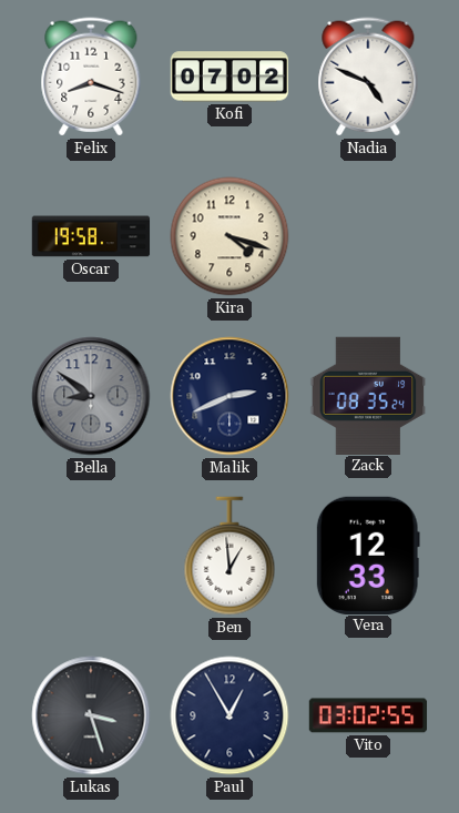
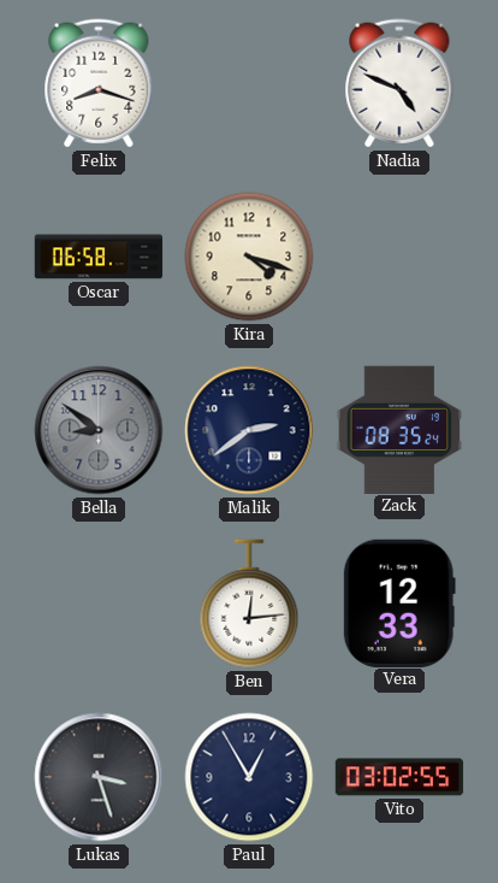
Kofi: 07:02 -> none
Oscar: 19:58 -> 06:58
Malik: 2:41 -> 2:39
Ben: 12:59 -> 12:14
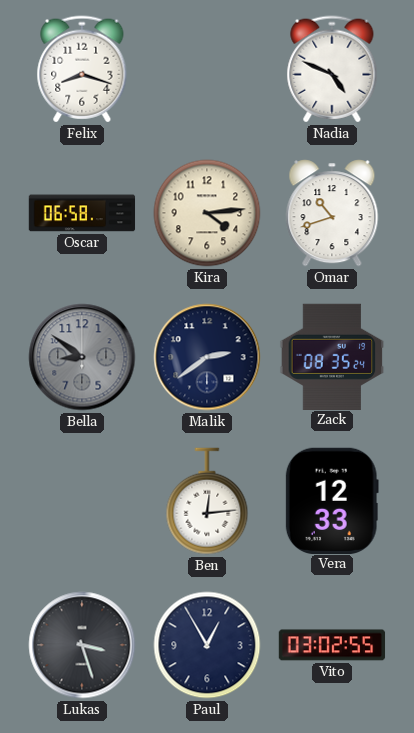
Kira: 4:18 -> 4:14
Omar: none -> 10:42
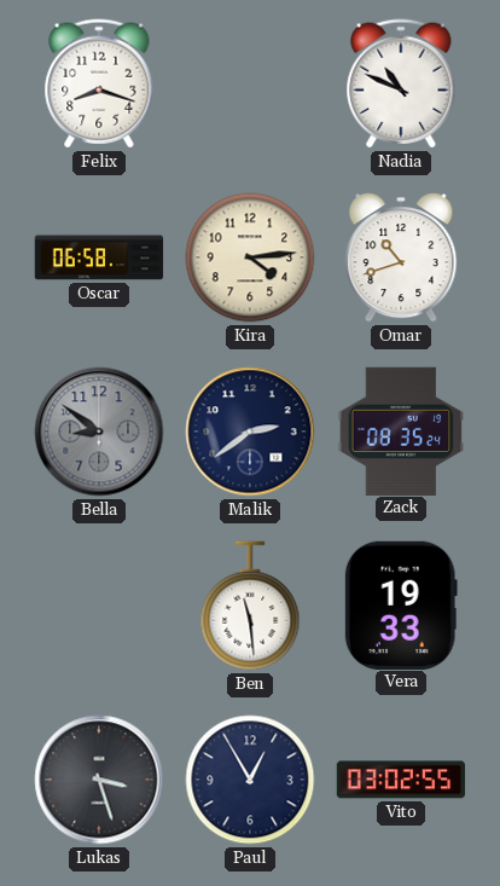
Nadia: 4:49 -> 10:49
Ben: 12:14 -> 11:29
Vera: 12:33 -> 19:33
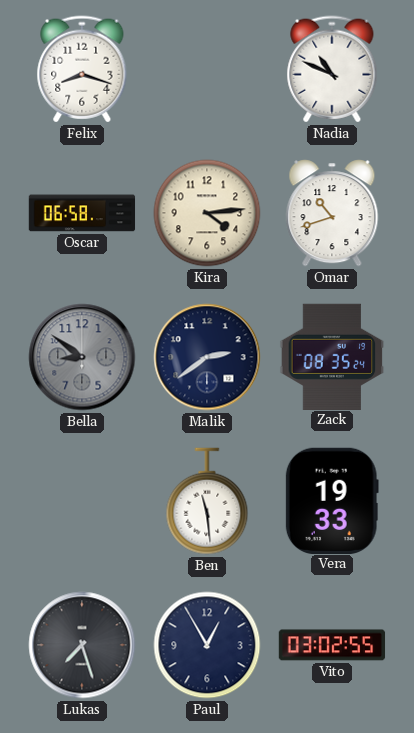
Lukas: 3:27 -> 7:27
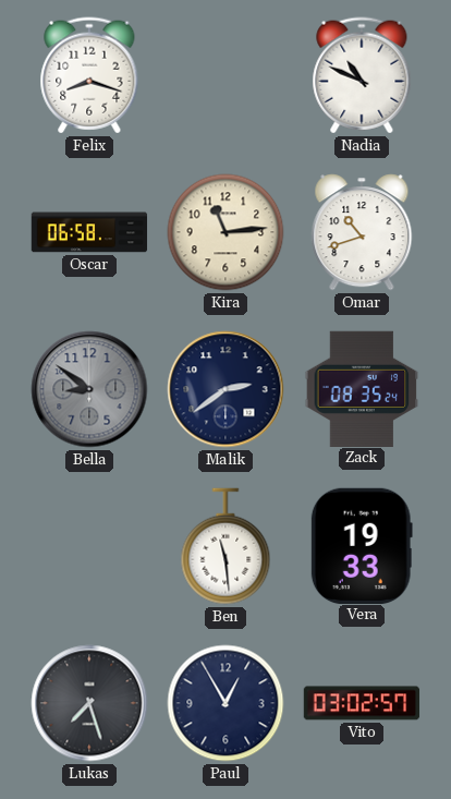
Kira: 4:14 -> 11:14
Vito: 03:02:55 -> 03:02:57
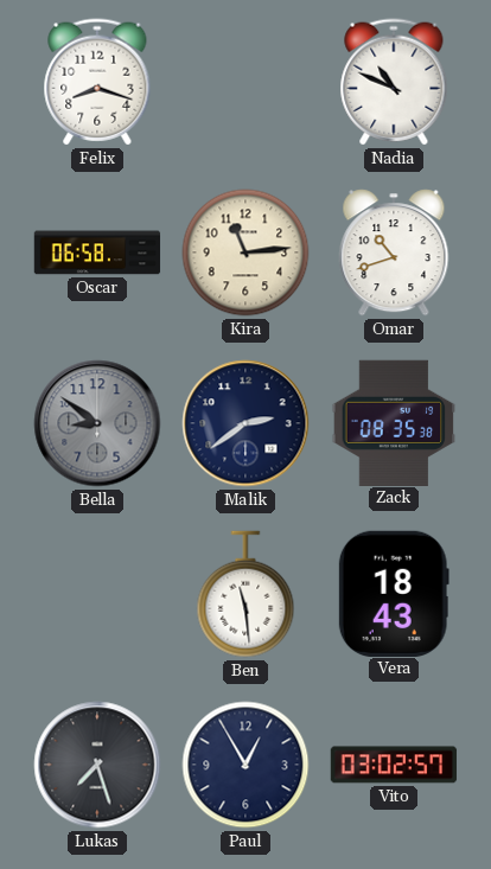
Zack: 08:35:24 -> 08:35:38
Vera: 19:33 -> 18:43
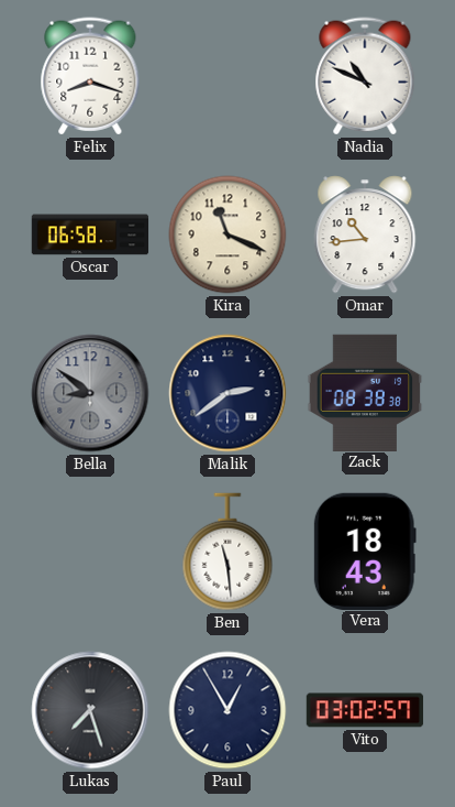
Kira: 11:14 -> 11:19
Omar: 10:42 -> 10:44
Zack: 08:35 -> 08:38
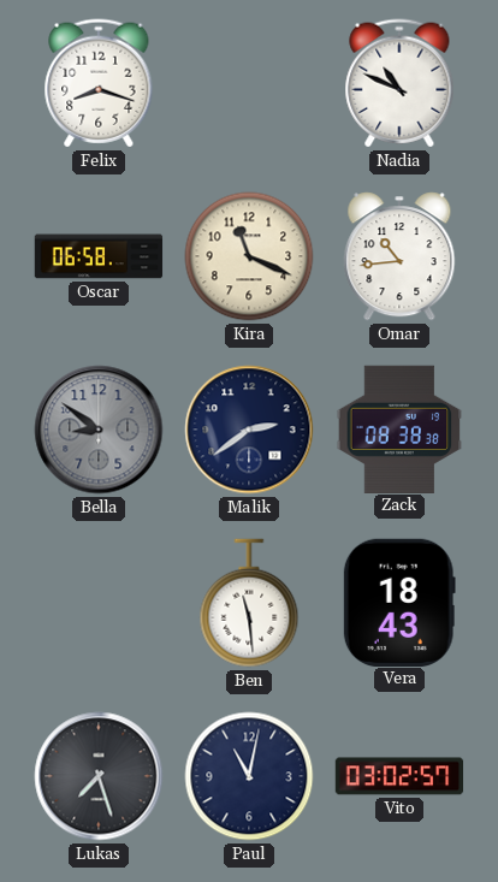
Paul: 12:55 -> 11:02
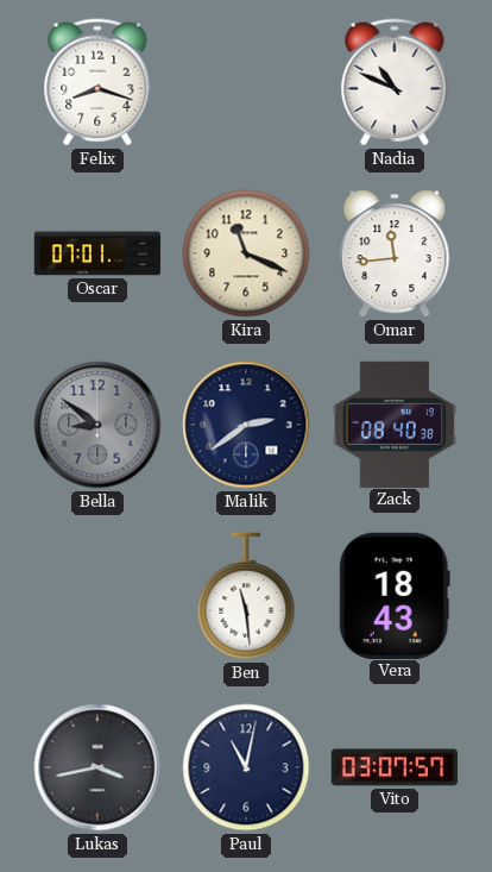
Oscar: 06:58 -> 07:01
Omar: 10:44 -> 11:44
Zack: 08:38 -> 08:40
Lukas: 7:27 -> 3:43
Vito: 03:02 -> 03:07
